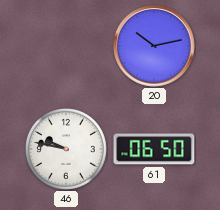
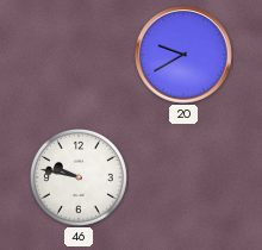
20: 10:13 -> 9:40
61: 06:50 -> none
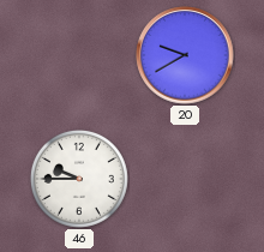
46: 9:47 -> 9:45
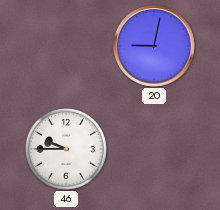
20: 9:40 -> 9:02
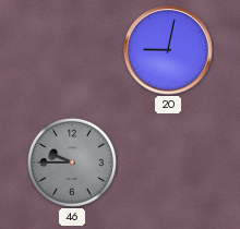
46 dial: white -> grey
